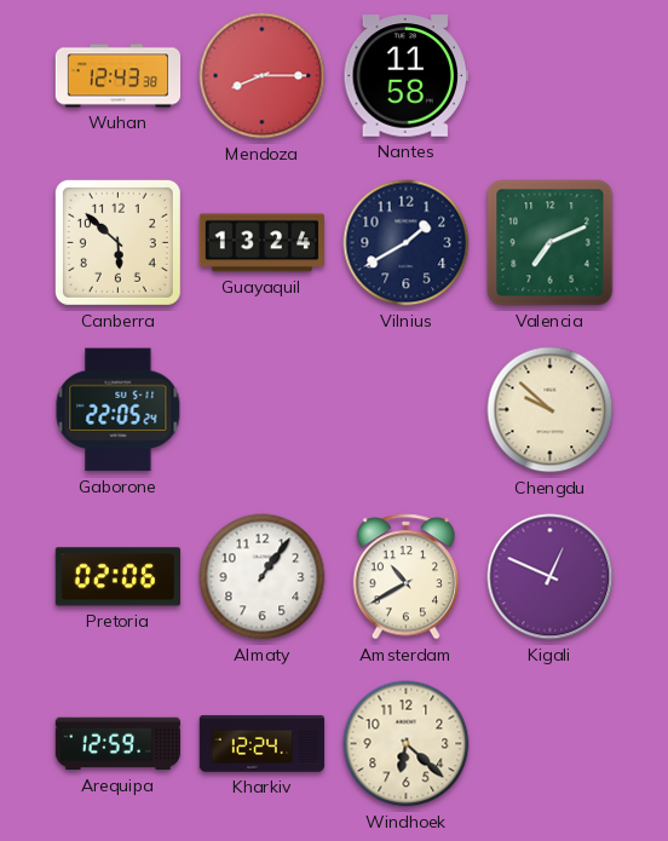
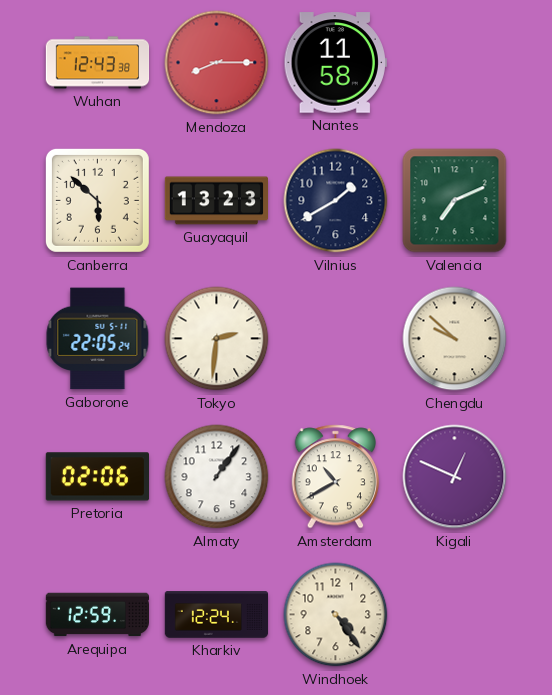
Guayaquil: 13:24 -> 13:23
Tokyo: none -> 2:31
Windhoek: 6:22 -> 4:24
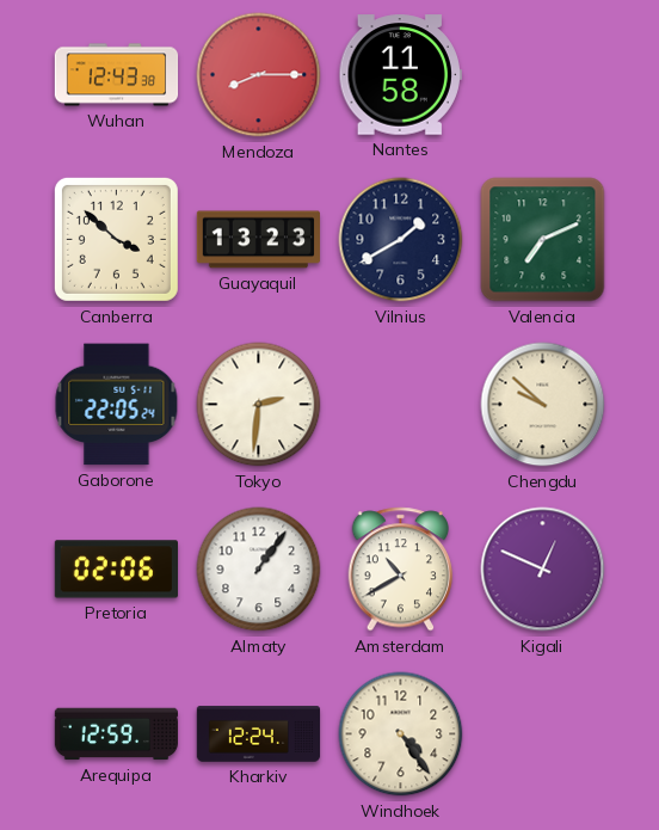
Canberra: 5:52 -> 3:52
